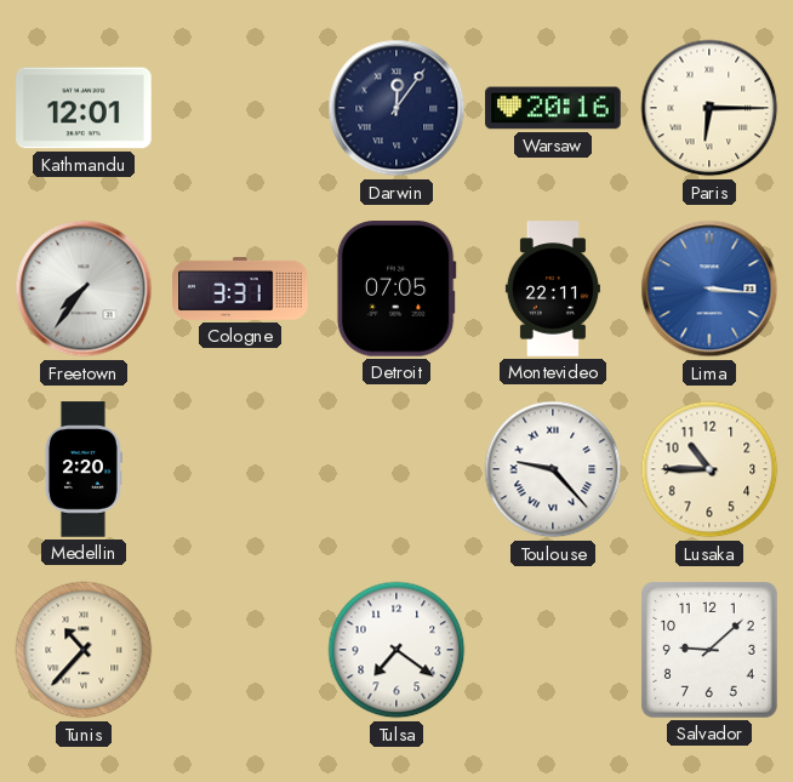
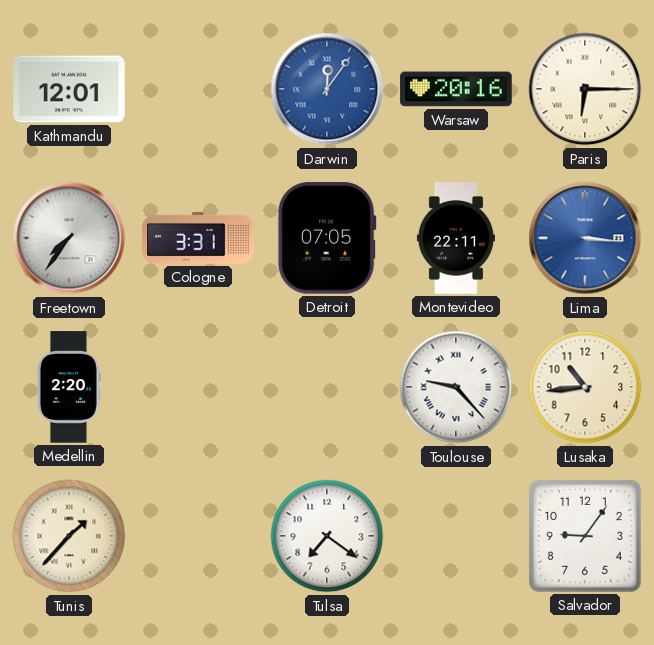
Darwin dial: navy -> blue
Lusaka: 10:45 -> 10:44
Tunis: 10:37 -> 1:37
Salvador: 9:08 -> 9:06
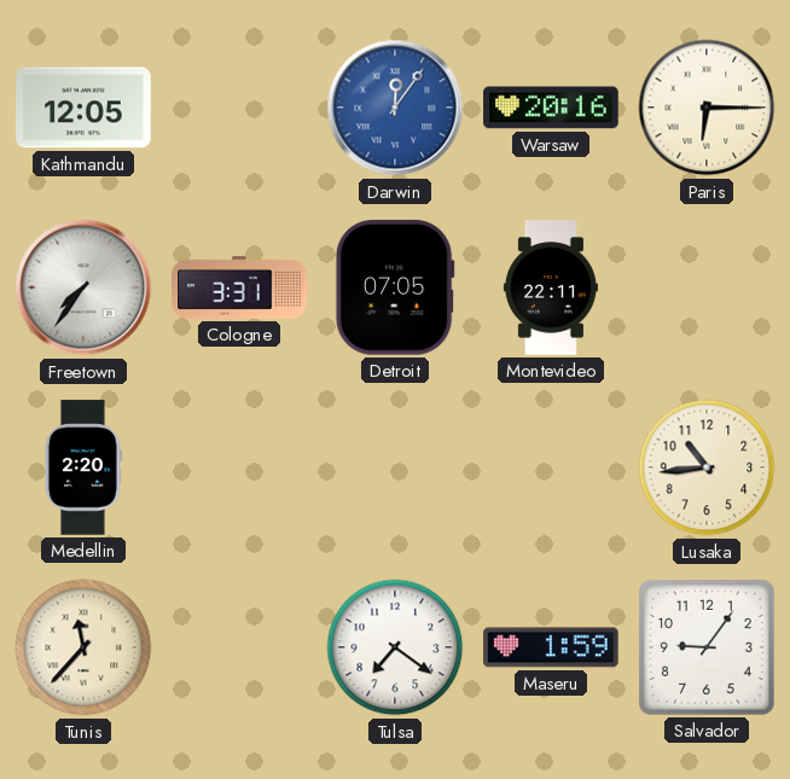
Kathmandu: 12:01 -> 12:05
Lima: 3:16 -> none
Toulouse: 9:23 -> none
Tunis: 1:37 -> 11:37
Maseru: none -> 1:59
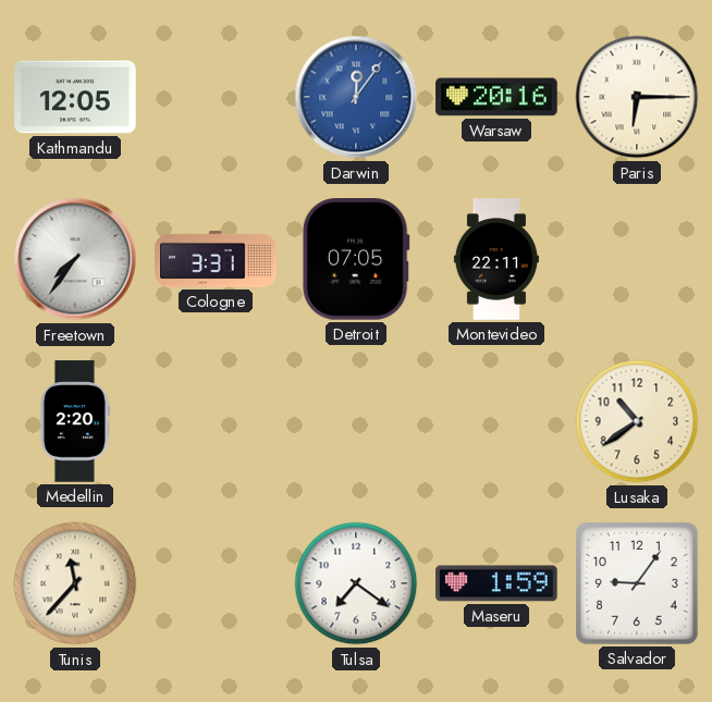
Lusaka: 10:44 -> 10:39
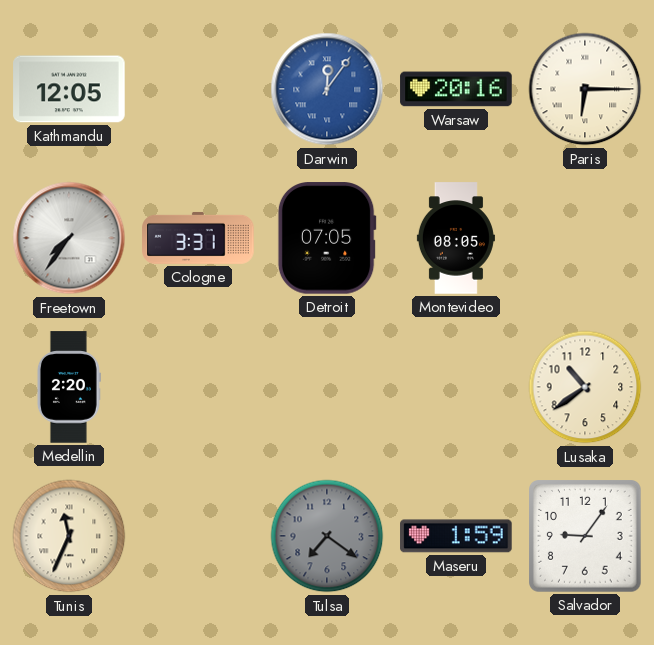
Montevideo: 22:11 -> 08:05
Tunis: 11:37 -> 11:34
Tulsa dial: white -> grey
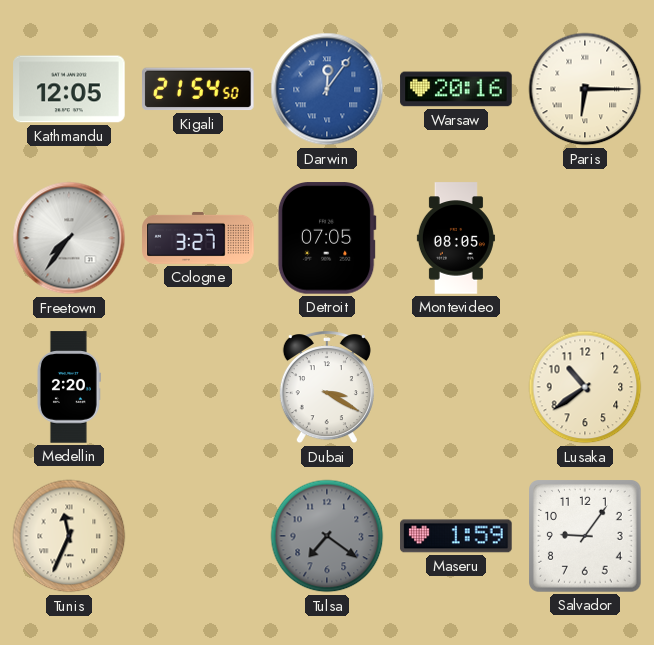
Kigali: none -> 21:54
Cologne: 3:31 -> 3:27
Dubai: none -> 3:20
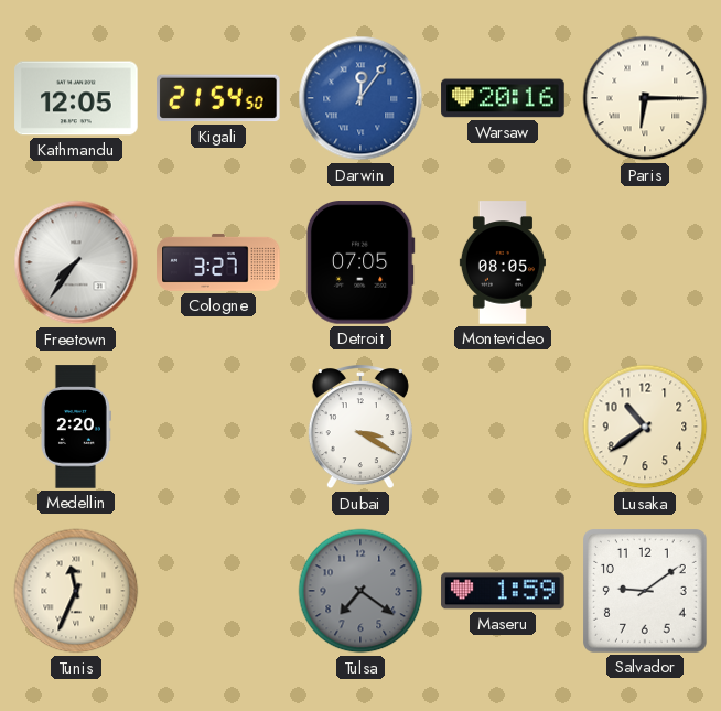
Salvador: 9:06 -> 9:09
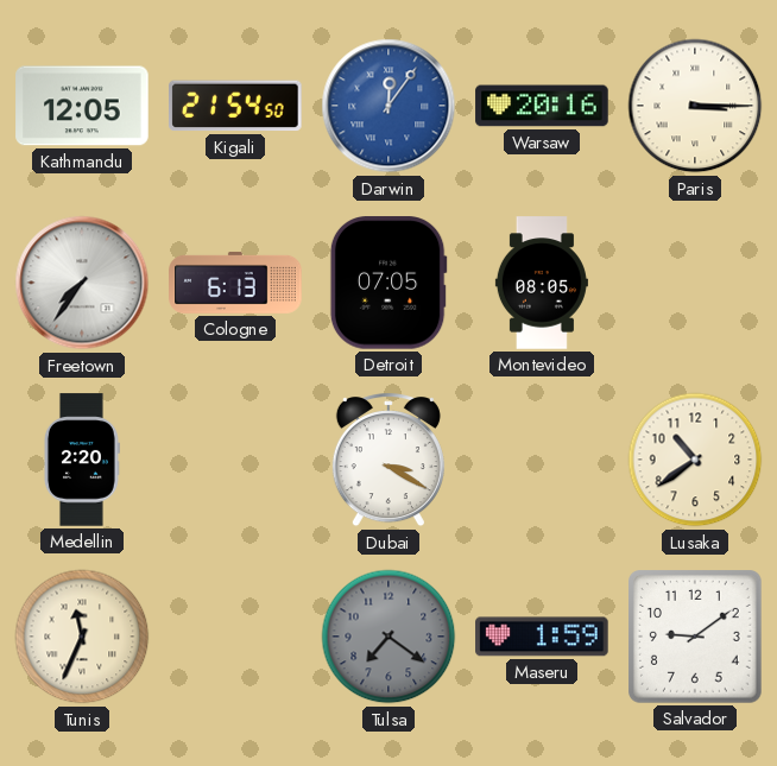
Paris: 6:15 -> 3:15
Cologne: 3:27 -> 6:13
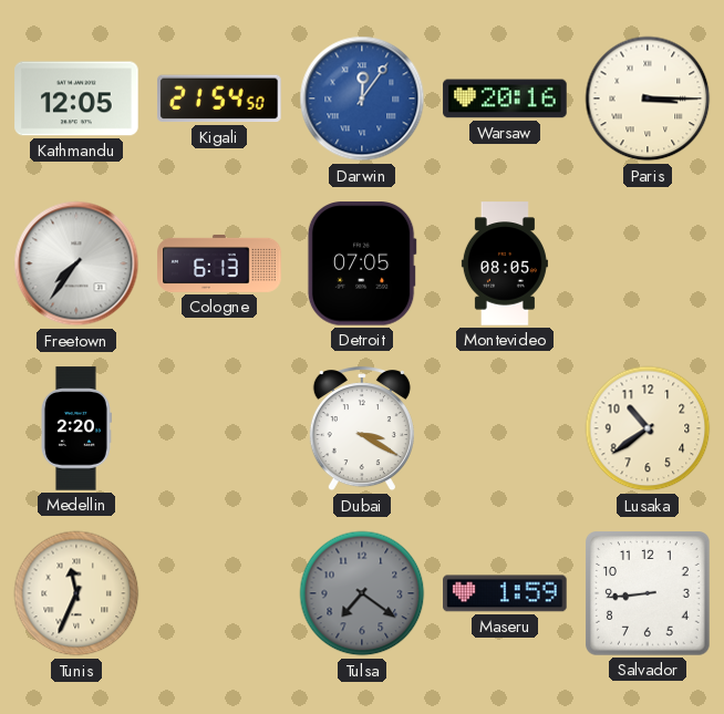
Salvador: 9:09 -> 8:44
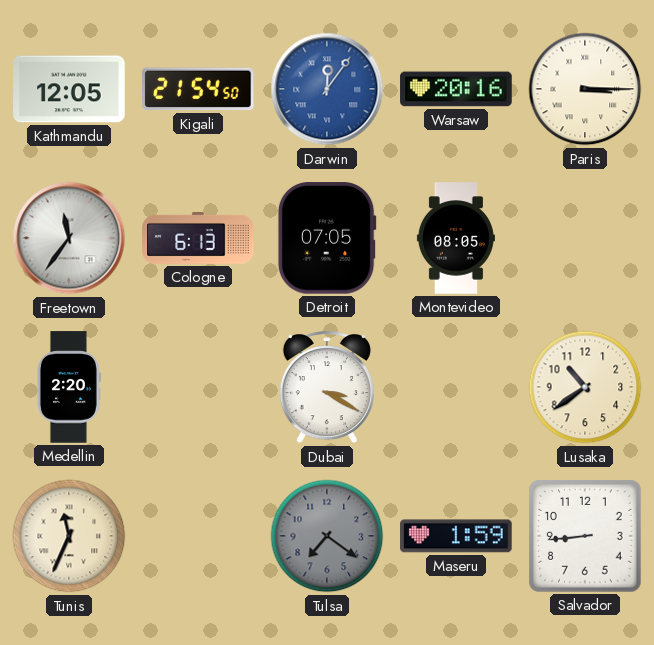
Freetown: 7:36 -> 11:36
